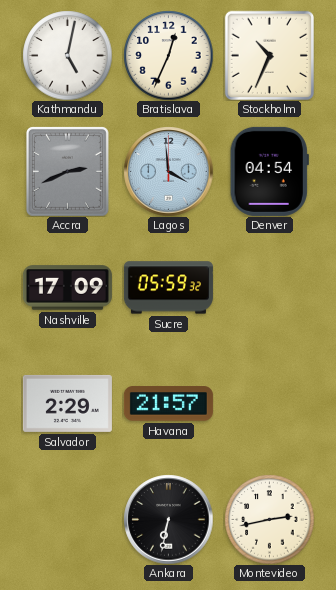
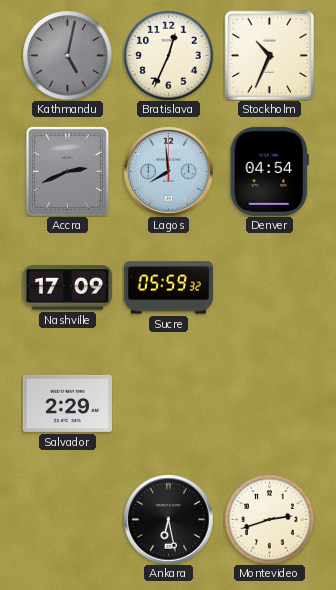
Kathmandu dial: white -> grey
Lagos: 3:59 -> 7:59
Havana: 21:57 -> none
Ankara: 6:32 -> 6:28
Montevideo: 2:43 -> 2:42
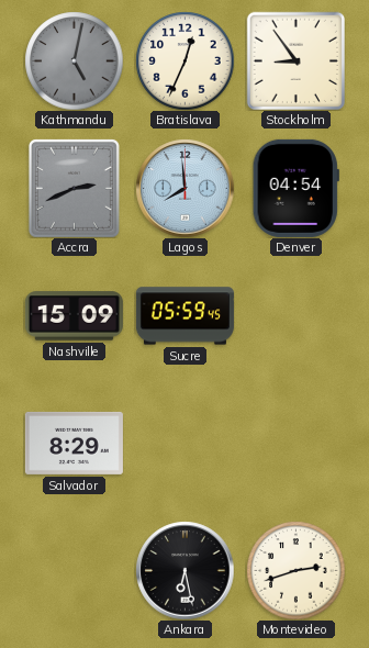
Stockholm: 10:34 -> 8:54
Nashville: 17:09 -> 15:09
Sucre: 05:59:32 -> 05:59:45
Salvador: 2:29 -> 8:29
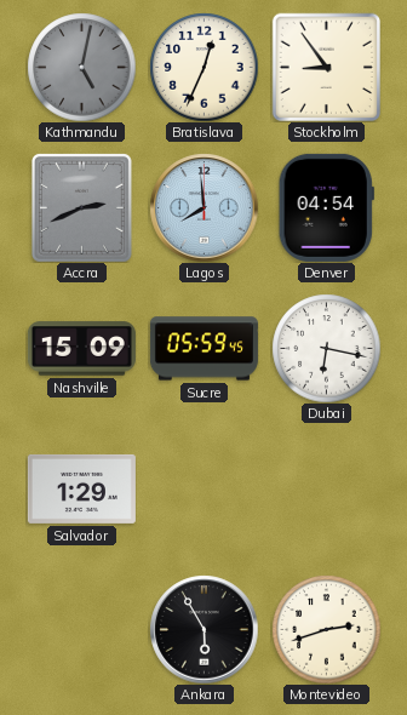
Dubai: none -> 6:17
Salvador: 8:29 -> 1:29
Ankara: 6:28 -> 5:55
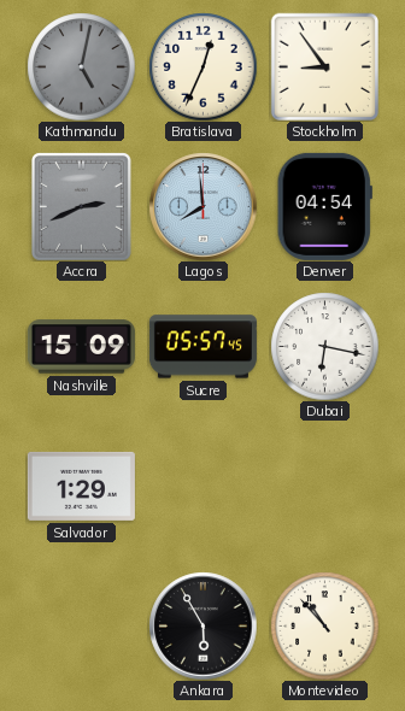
Sucre: 05:59 -> 05:57
Montevideo: 2:42 -> 10:53
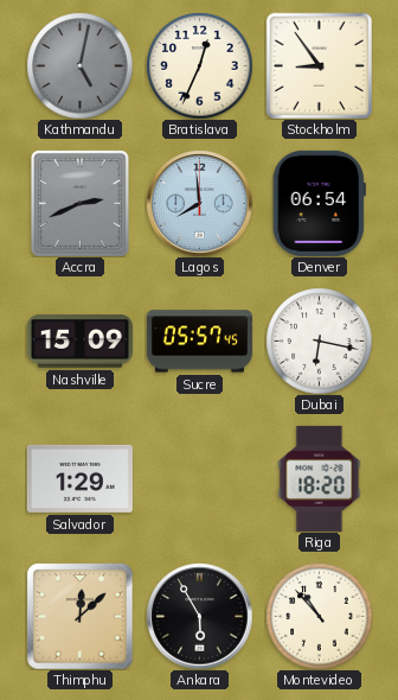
Denver: 04:54 -> 06:54
Riga: none -> 18:20
Thimphu: none -> 12:08
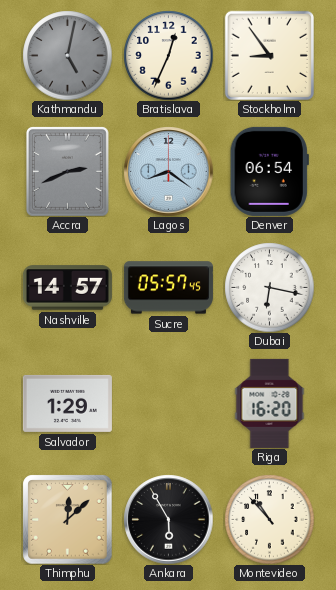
Lagos: 7:59 -> 8:21
Nashville: 15:09 -> 14:57
Riga: 18:20 -> 16:20
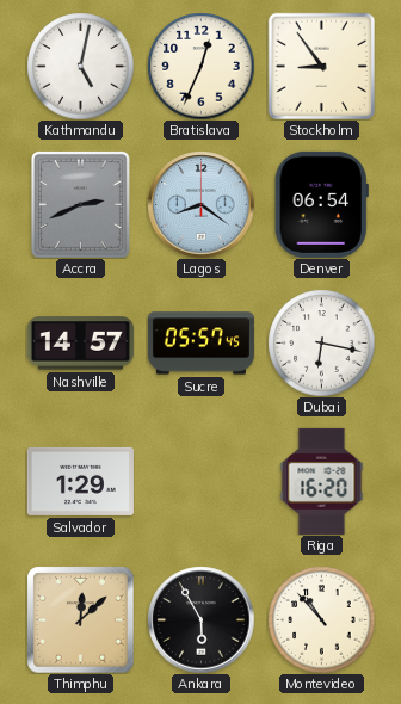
Kathmandu dial: grey -> white
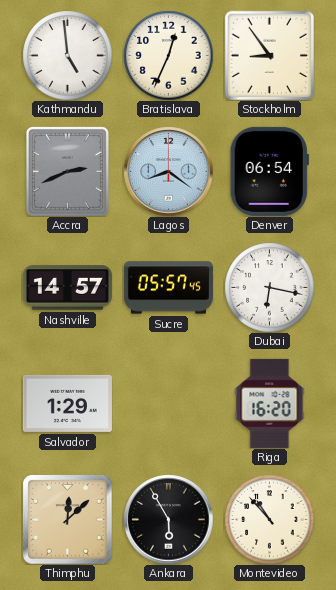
Kathmandu: 5:02 -> 4:59
